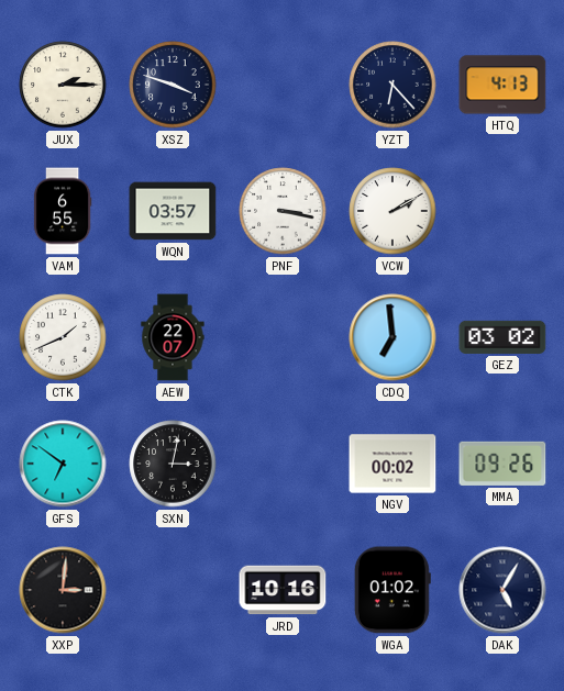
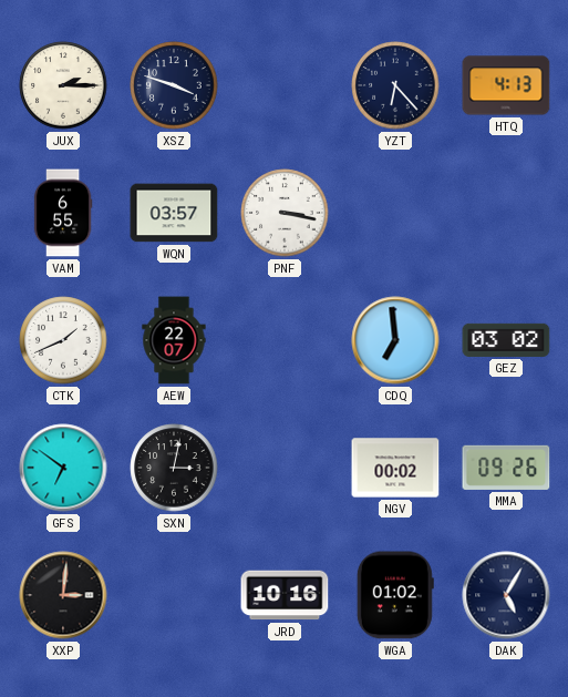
VCW: 2:10 -> none
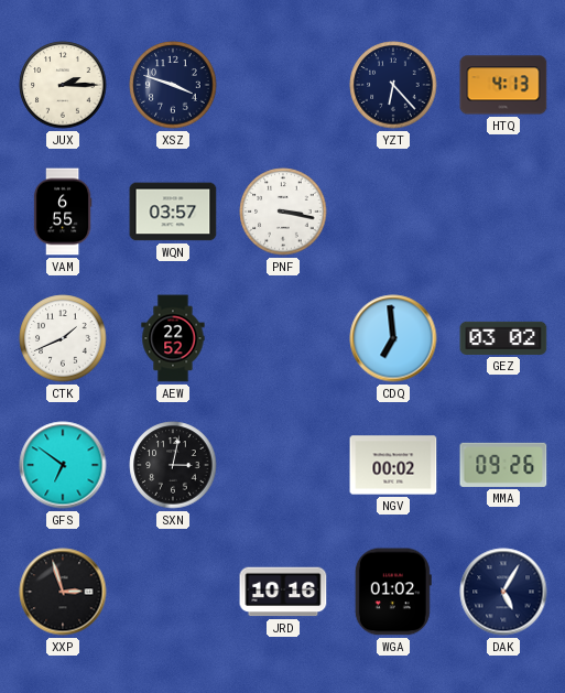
AEW: 22:07 -> 22:52
XXP: 3:01 -> 2:57
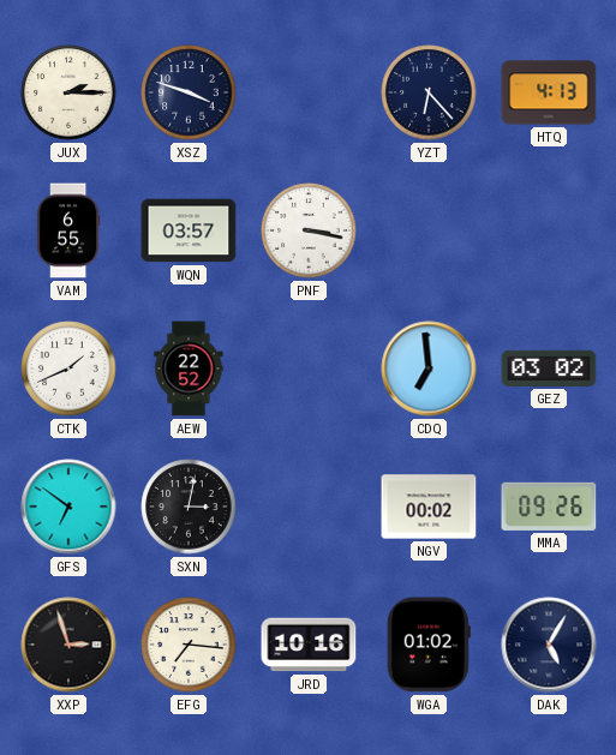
EFG: none -> 7:16
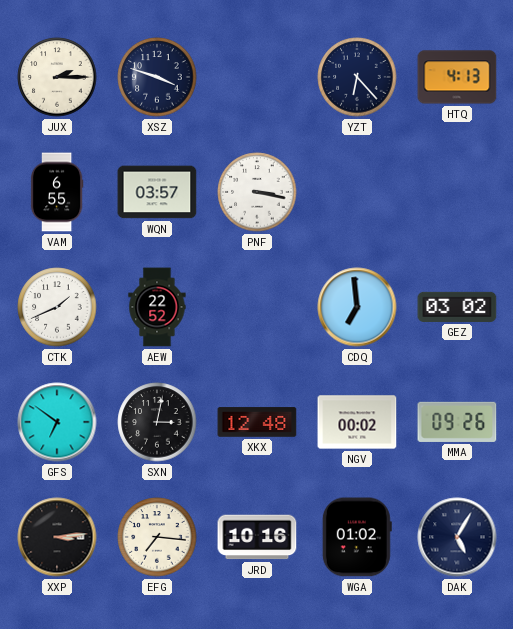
XKX: none -> 12:48
XXP: 2:57 -> 3:14
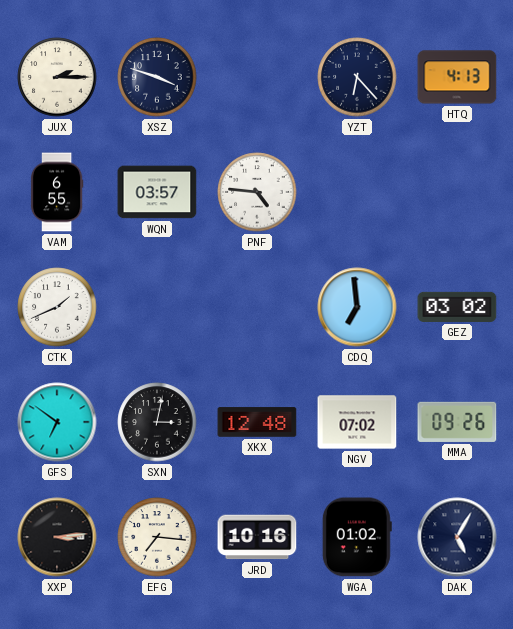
PNF: 3:17 -> 4:46
AEW: 22:52 -> none
NGV: 00:02 -> 07:02
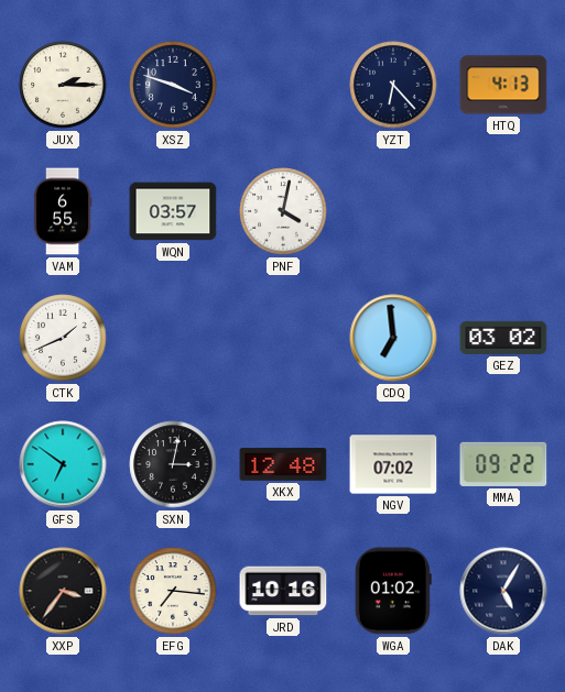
PNF: 4:46 -> 4:02
MMA: 09:26 -> 09:22
XXP: 3:14 -> 3:36
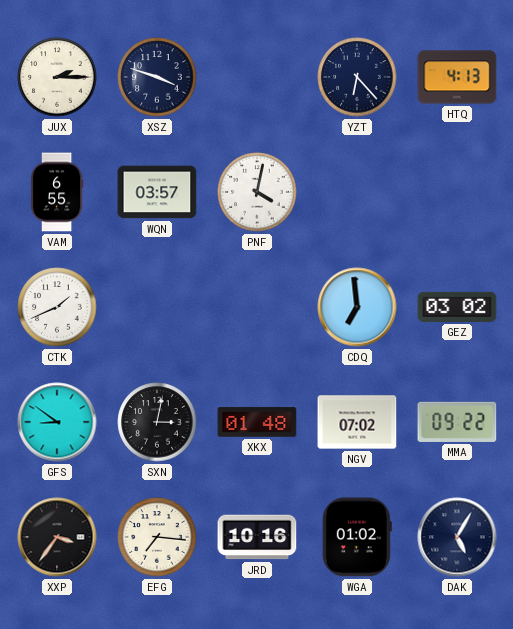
GFS: 6:51 -> 8:51
XKX: 12:48 -> 01:48
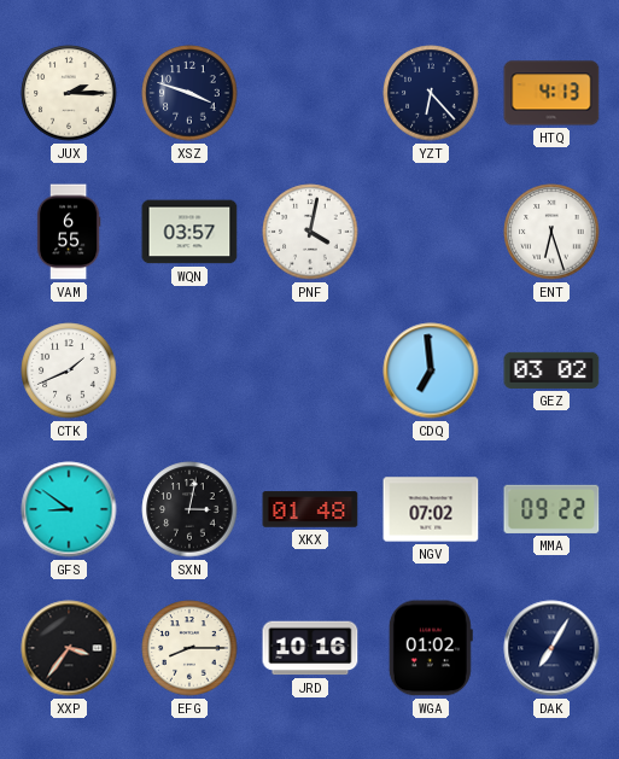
ENT: none -> 6:27
EFG: 7:16 -> 8:15
DAK: 5:05 -> 7:05
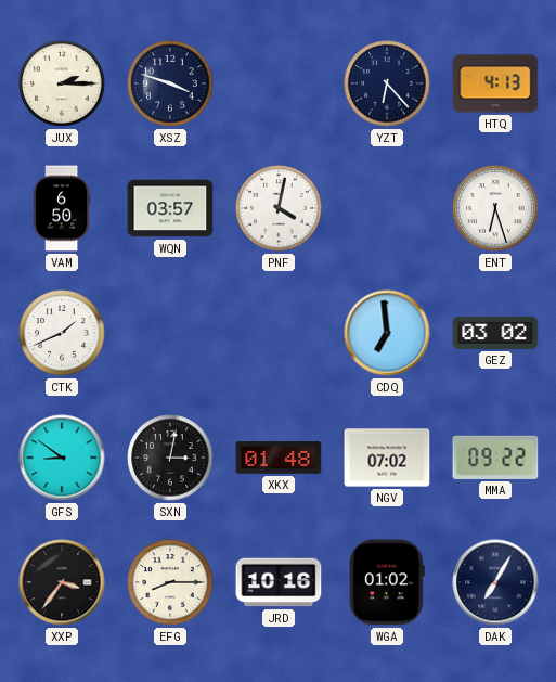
VAM: 6:55 -> 6:50
